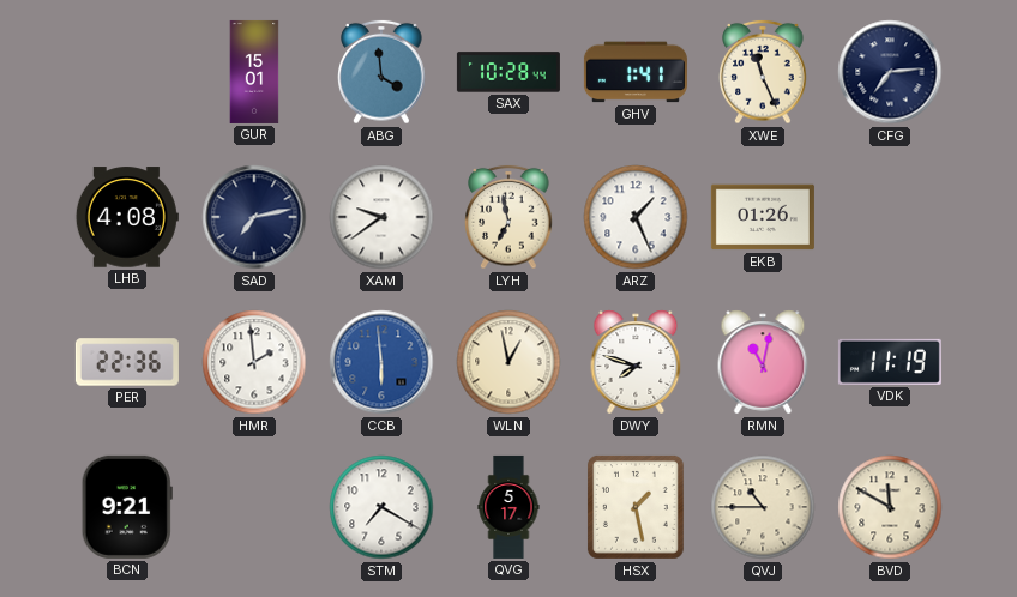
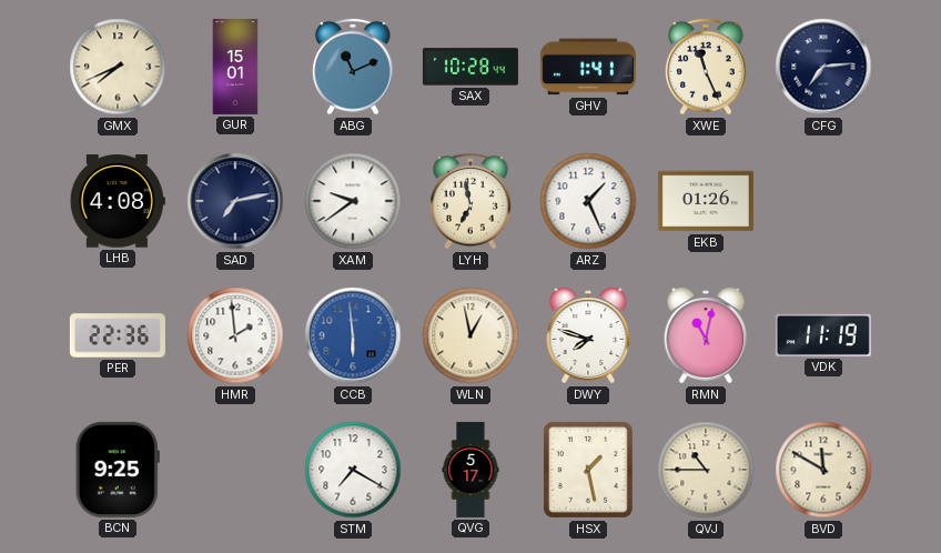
GMX: none -> 7:41
ABG: 3:59 -> 11:11
BCN: 9:21 -> 9:25
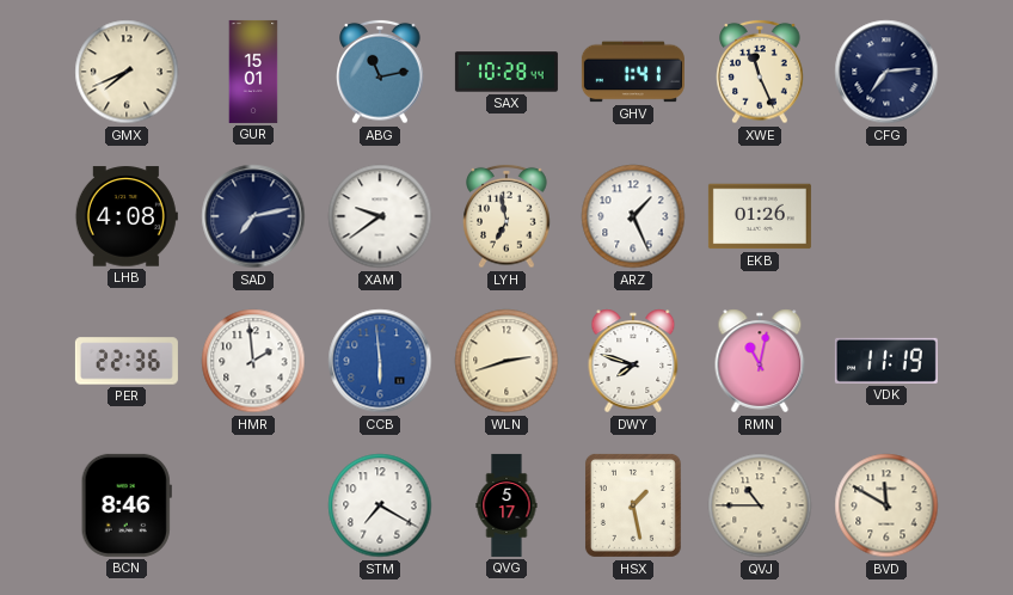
ABG: 11:11 -> 11:13
WLN: 12:58 -> 2:42
BCN: 9:25 -> 8:46
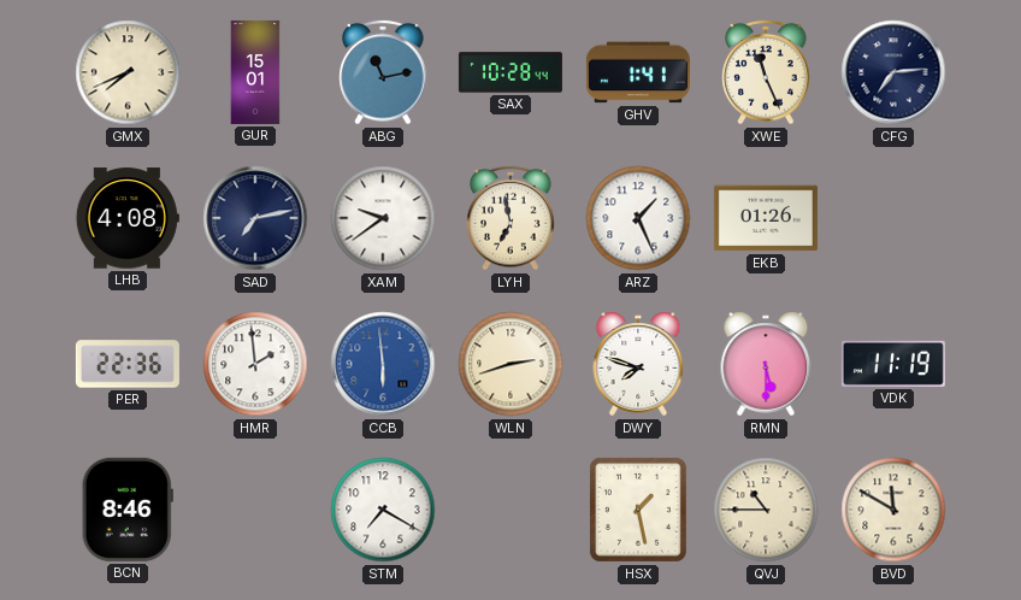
RMN: 11:02 -> 5:30
QVG: 5:17 -> none
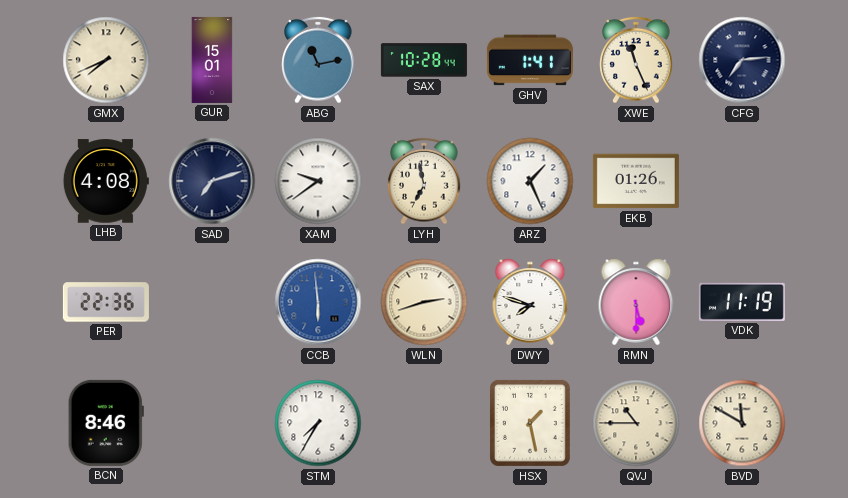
SAD: 7:13 -> 7:12
HMR: 1:59 -> none
STM: 7:20 -> 7:35
